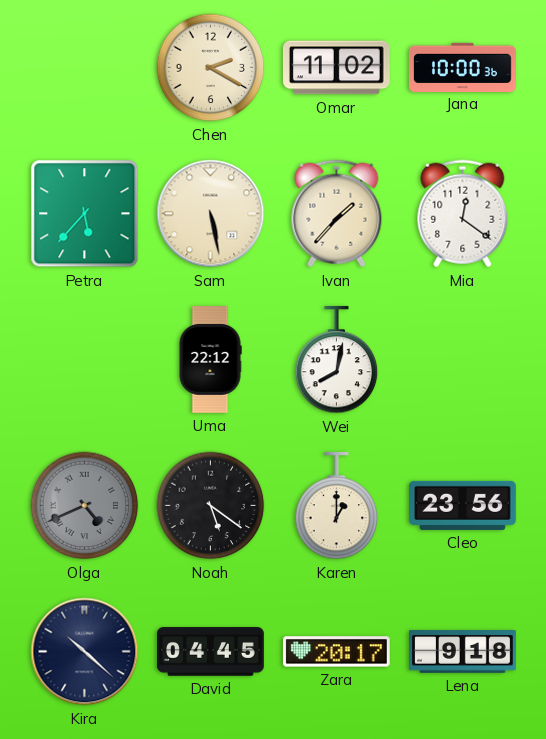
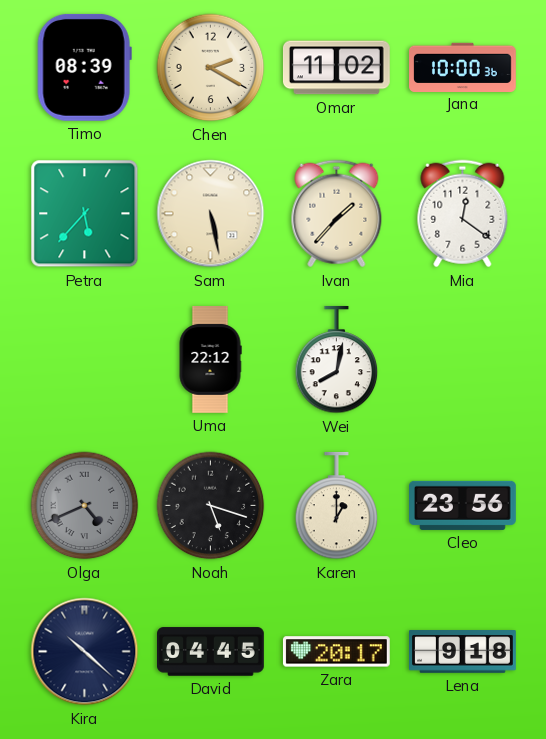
Timo: none -> 08:39
Noah: 5:21 -> 5:18
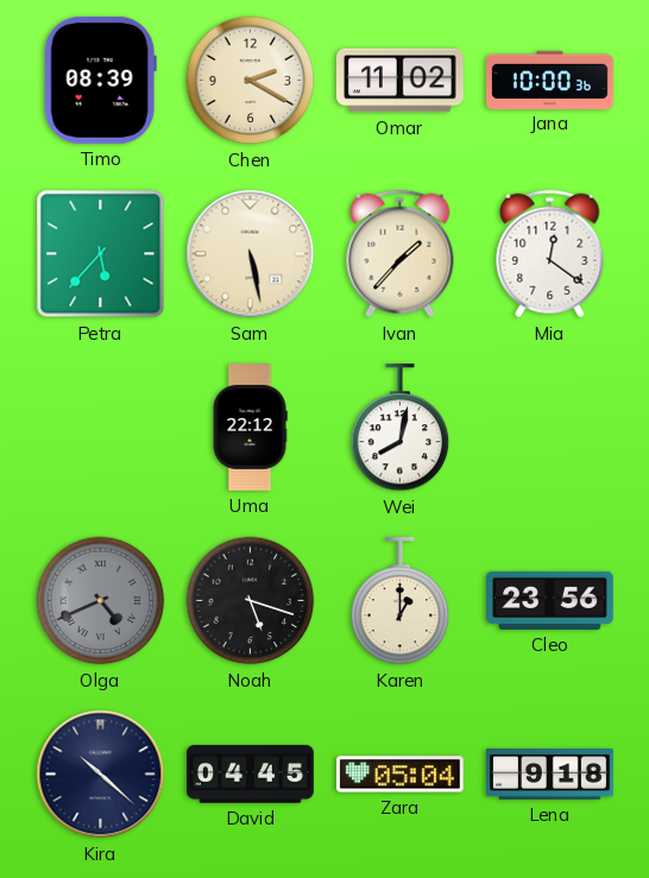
Zara: 20:17 -> 05:04
